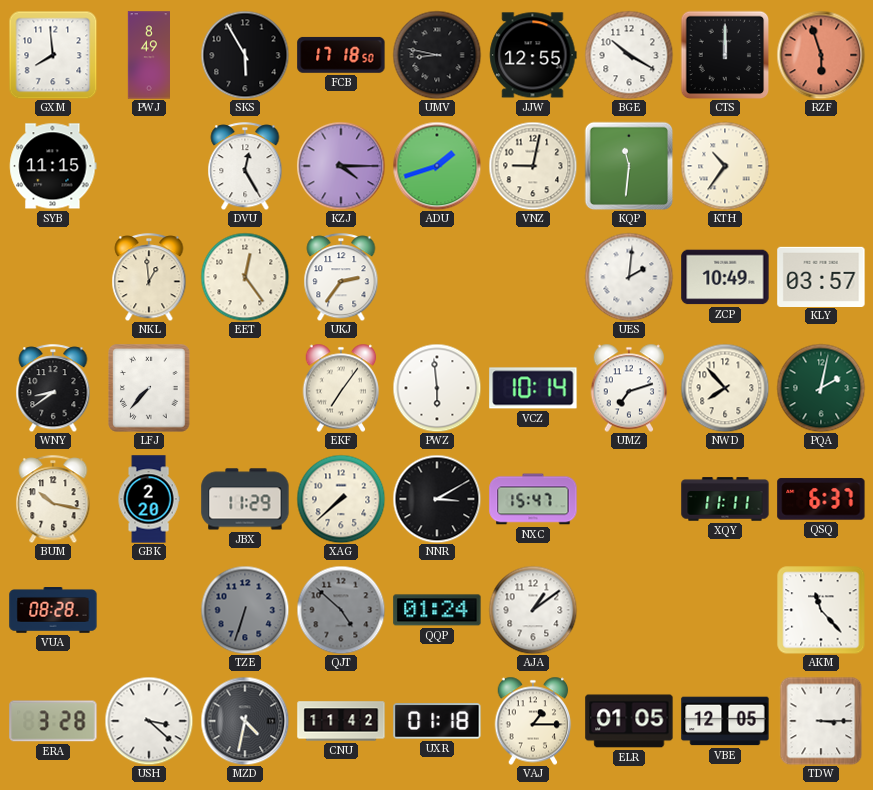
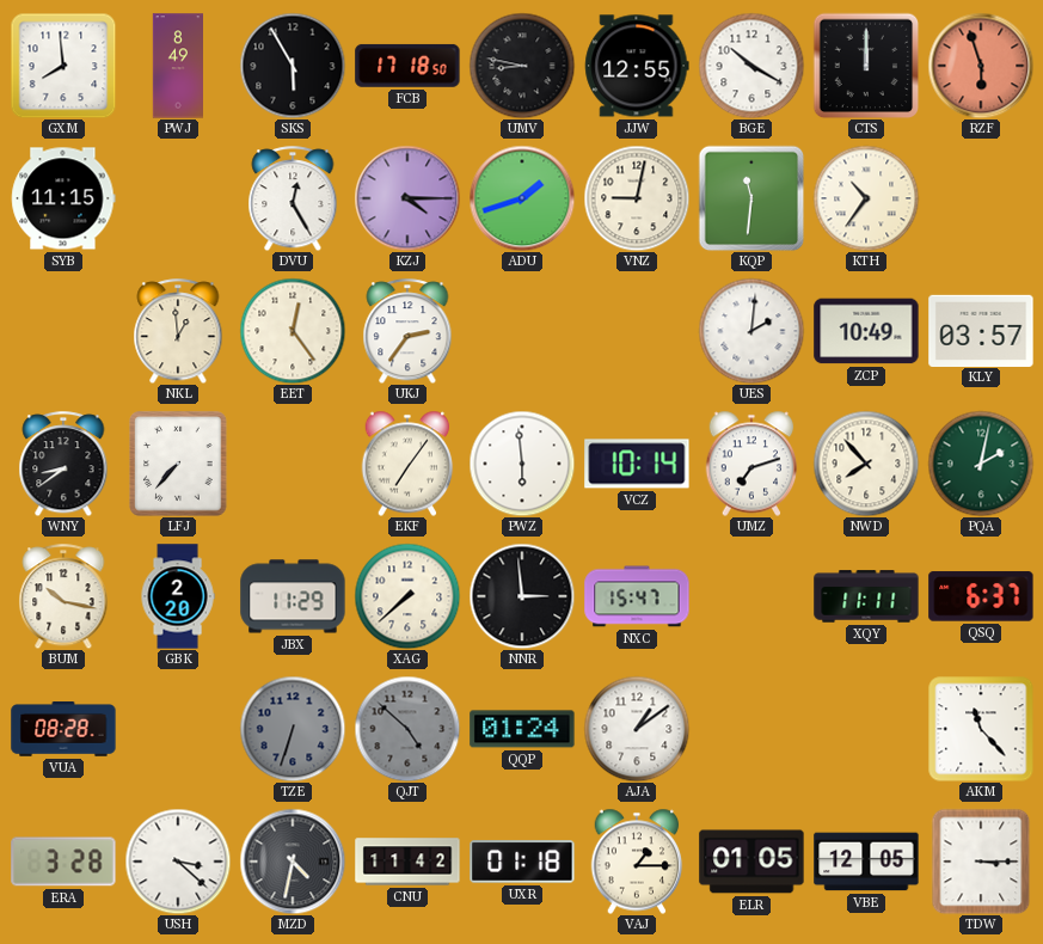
NNR: 3:10 -> 2:59
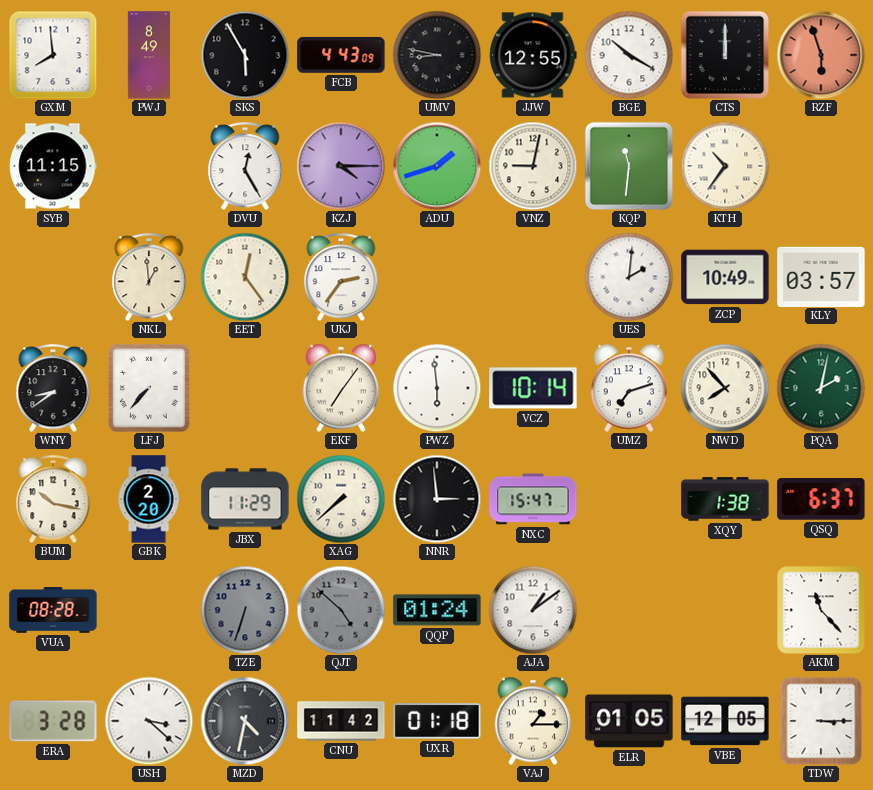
FCB: 17:18 -> 4:43
XQY: 11:11 -> 1:38
